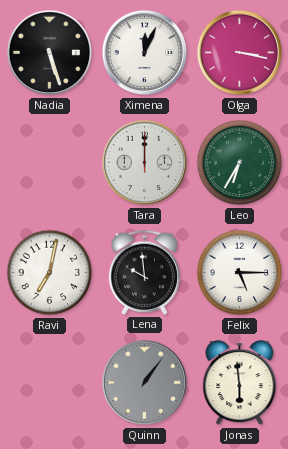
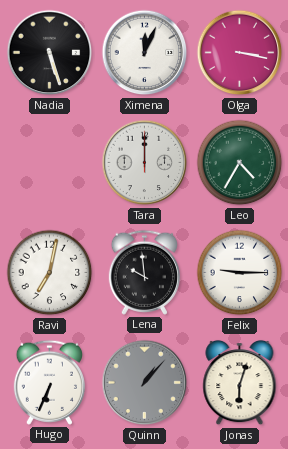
Leo: 6:35 -> 4:35
Felix: 5:15 -> 9:15
Hugo: none -> 6:34
Quinn: 1:06 -> 1:07
Jonas: 5:59 -> 6:03
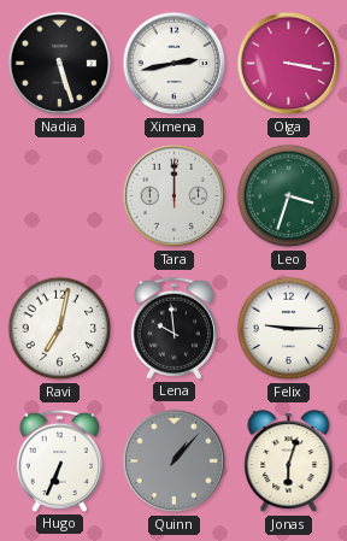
Ximena: 12:04 -> 2:43
Leo: 4:35 -> 3:33
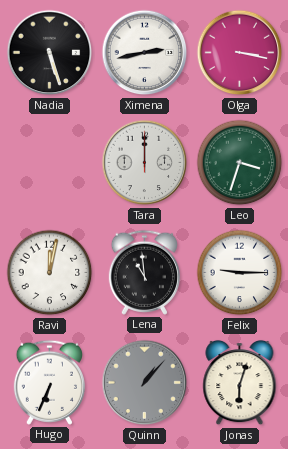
Ravi: 7:02 -> 12:02
Lena: 9:59 -> 10:59
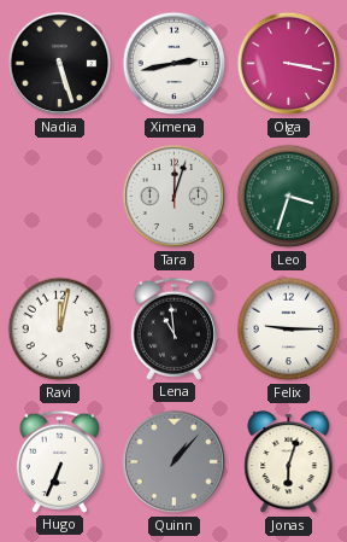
Tara: 12:00 -> 12:03
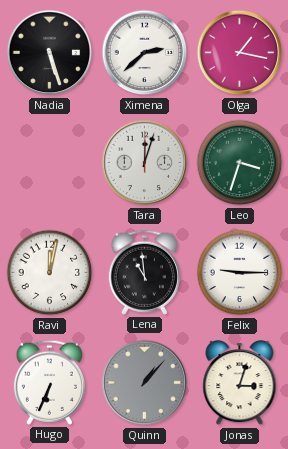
Ximena: 2:43 -> 2:38
Olga: 3:17 -> 1:17
Jonas: 6:03 -> 3:03
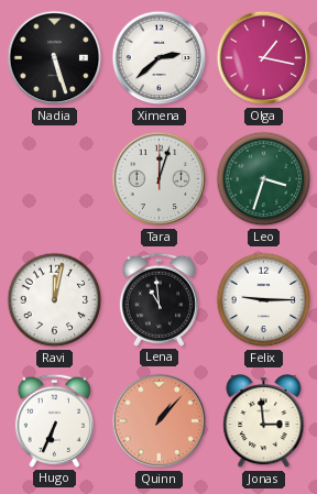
Quinn dial: grey -> salmon
Jonas: 3:03 -> 2:59
